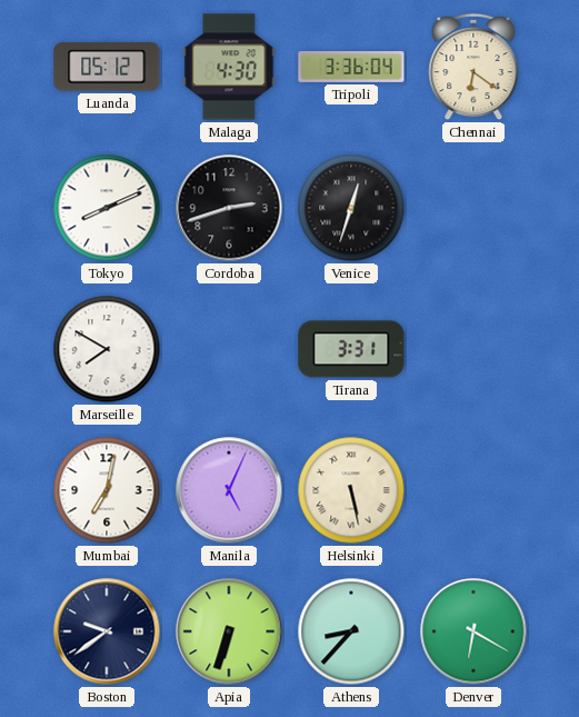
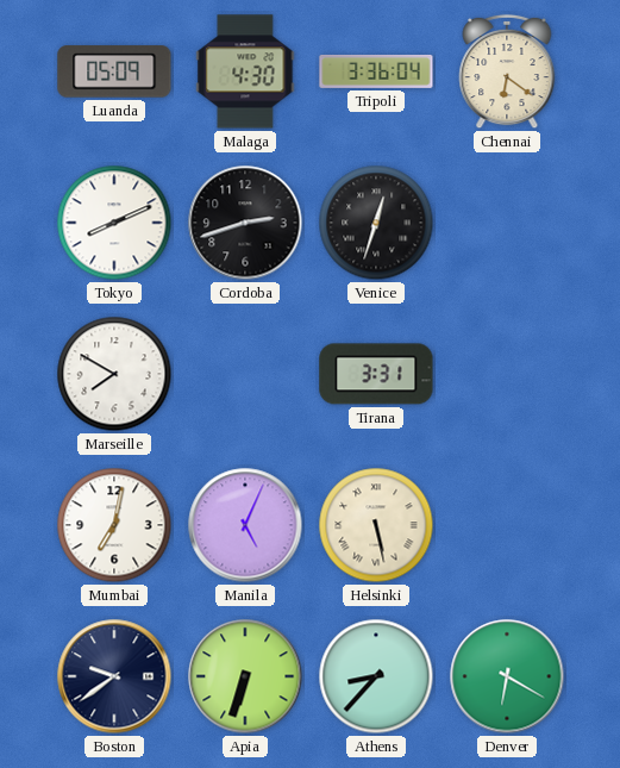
Luanda: 05:12 -> 05:09
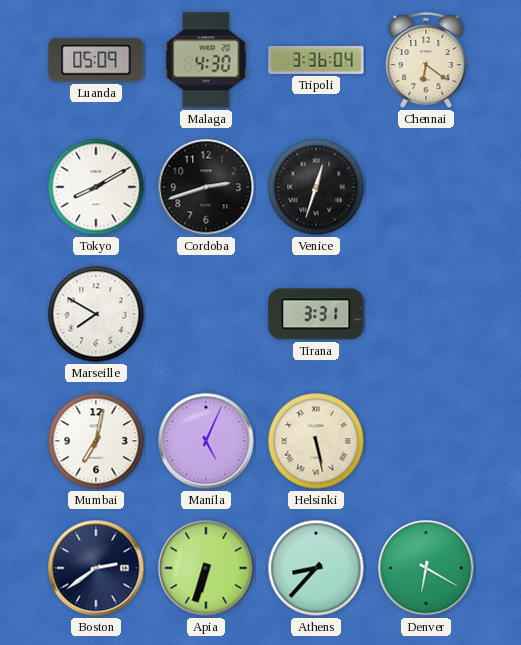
Tokyo: 8:11 -> 8:10
Boston: 9:39 -> 2:39
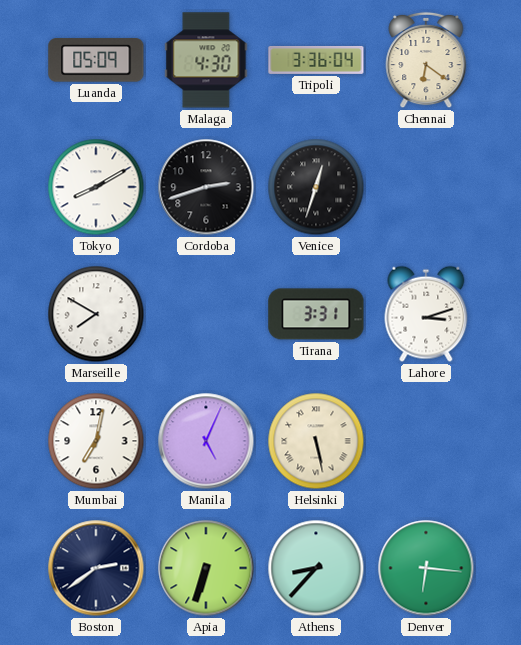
Lahore: none -> 3:12
Denver: 6:20 -> 6:16
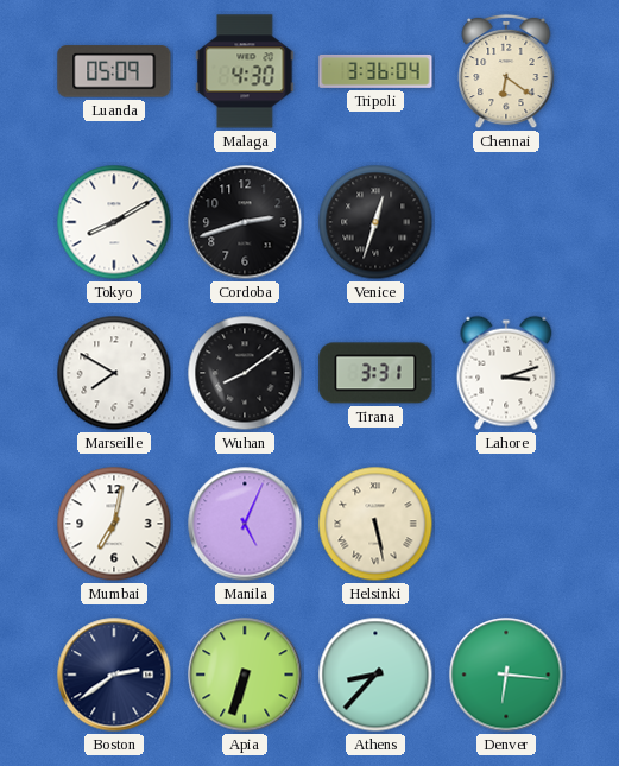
Wuhan: none -> 8:09
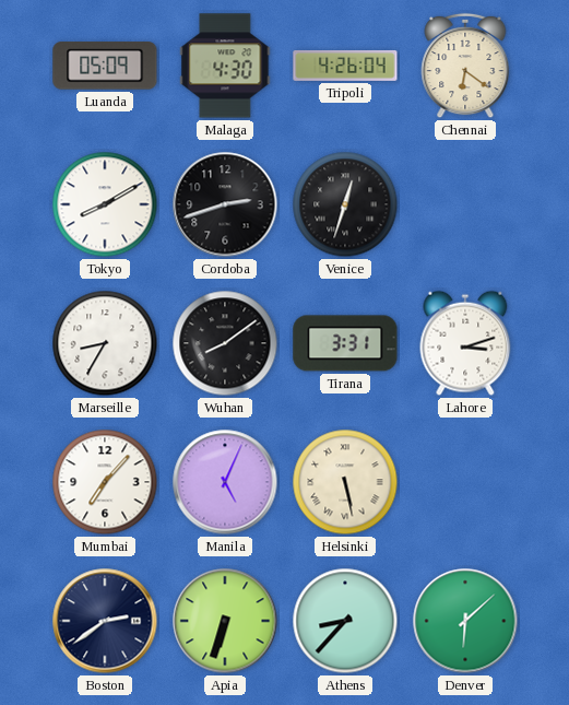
Tripoli: 3:36 -> 4:26
Marseille: 7:50 -> 8:35
Mumbai: 7:02 -> 7:07
Denver: 6:16 -> 6:08
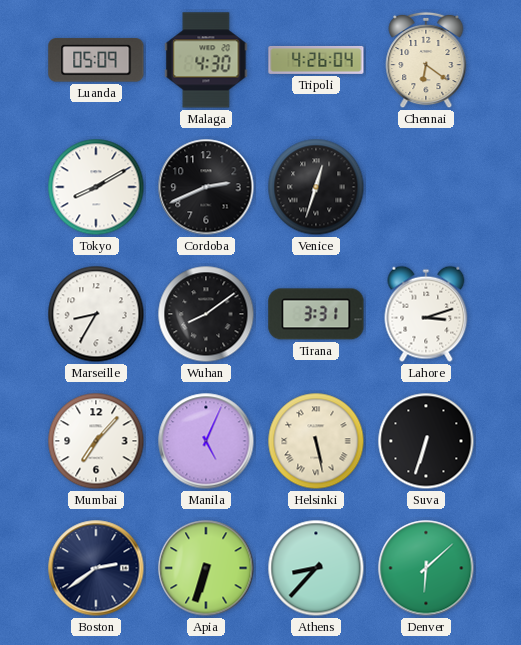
Cordoba: 2:42 -> 2:41
Suva: none -> 6:33
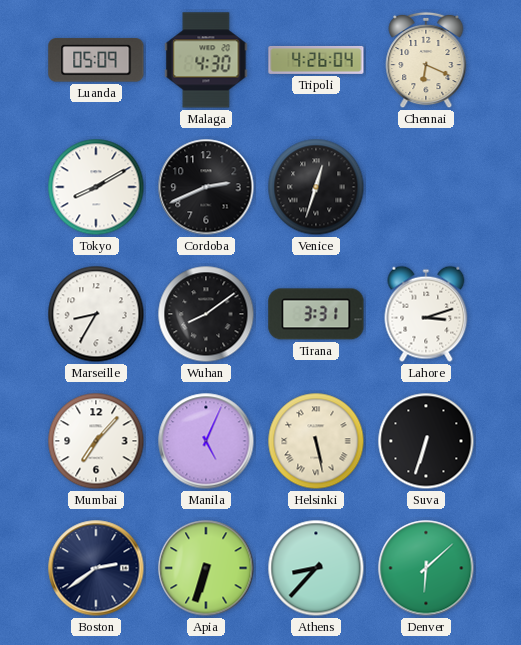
Chennai: 6:21 -> 6:19
